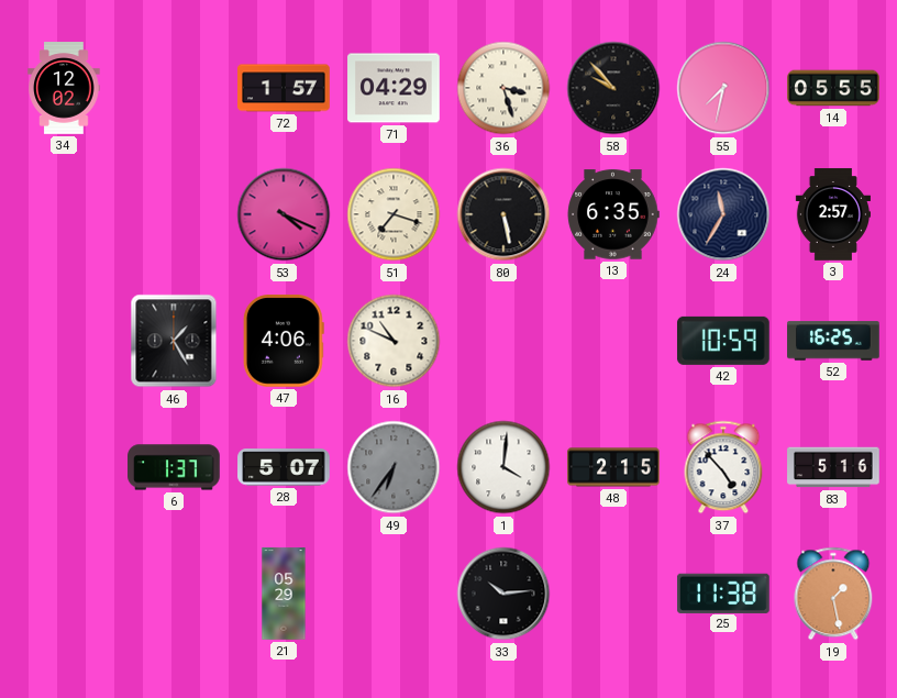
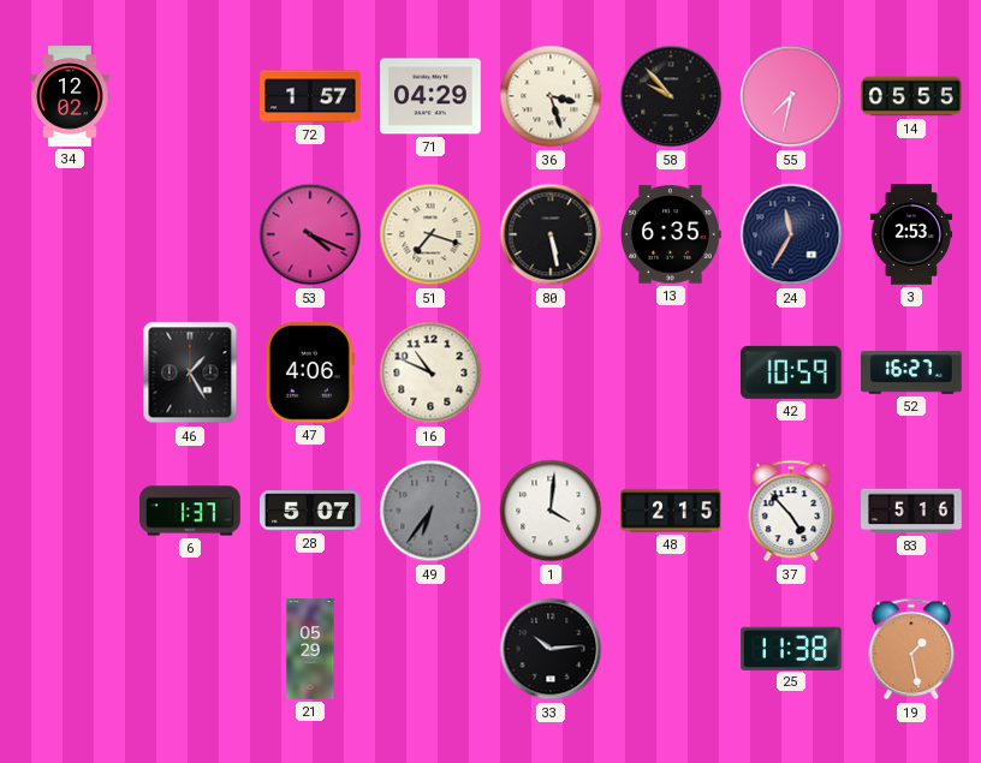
3: 2:57 -> 2:53
52: 16:25 -> 16:27
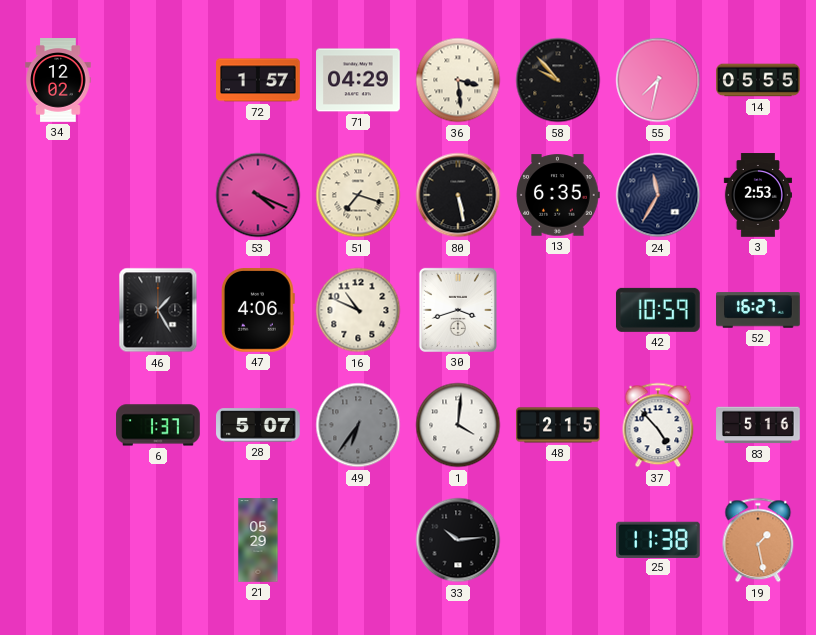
36: 3:27 -> 3:29
30: none -> 3:42
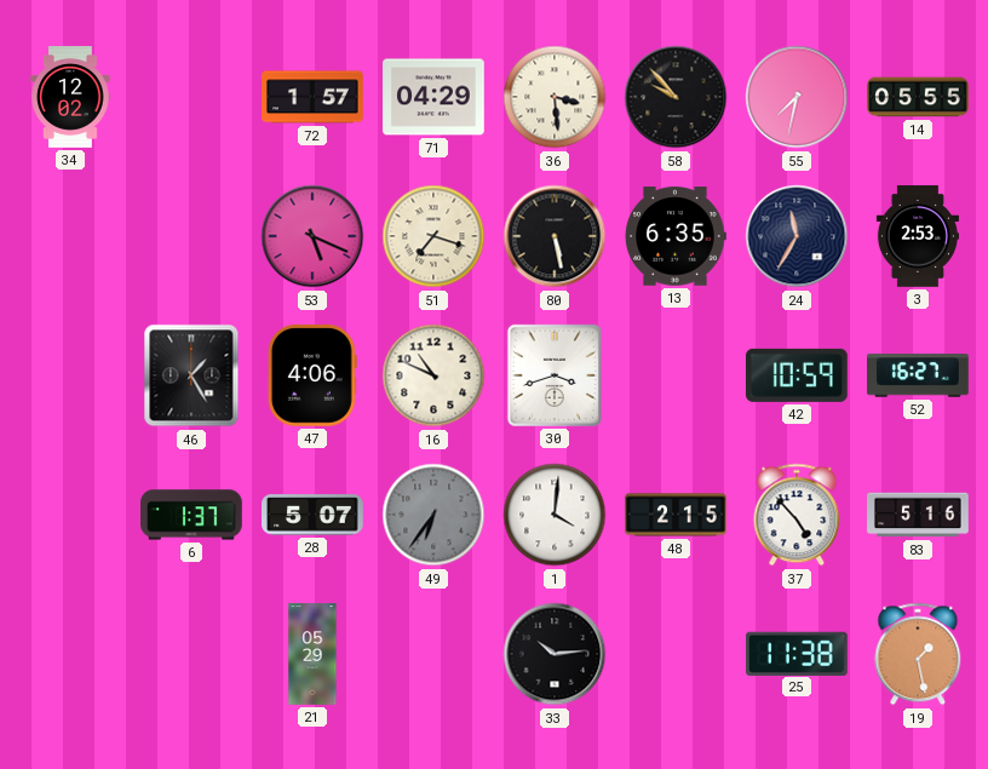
53: 4:19 -> 5:19
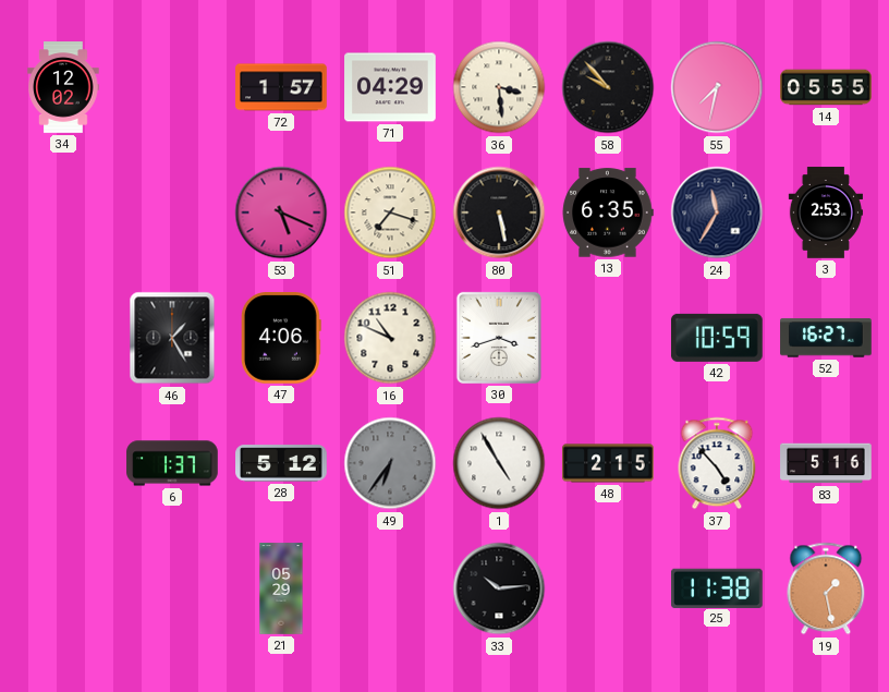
28: 5:07 -> 5:12
1: 4:01 -> 4:55
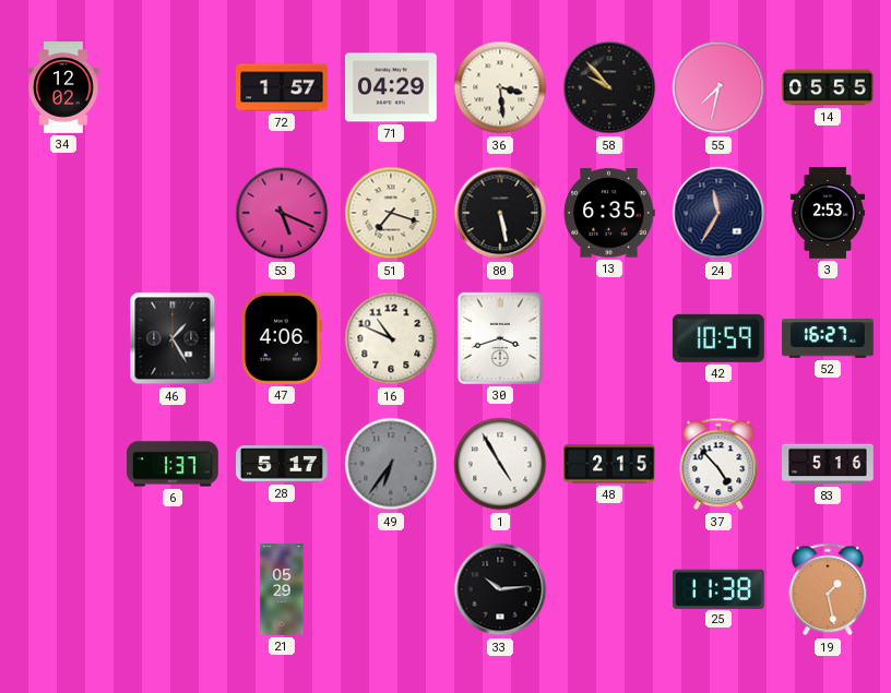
28: 5:12 -> 5:17
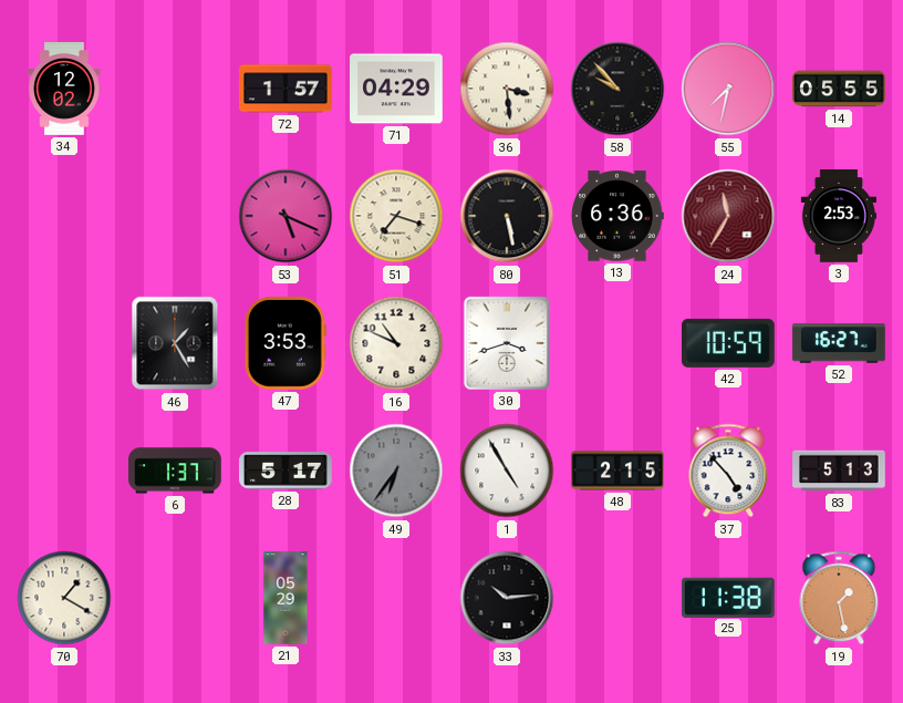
13: 6:35 -> 6:36
24 dial: navy -> burgundy
47: 4:06 -> 3:53
83: 5:16 -> 5:13
70: none -> 1:20
